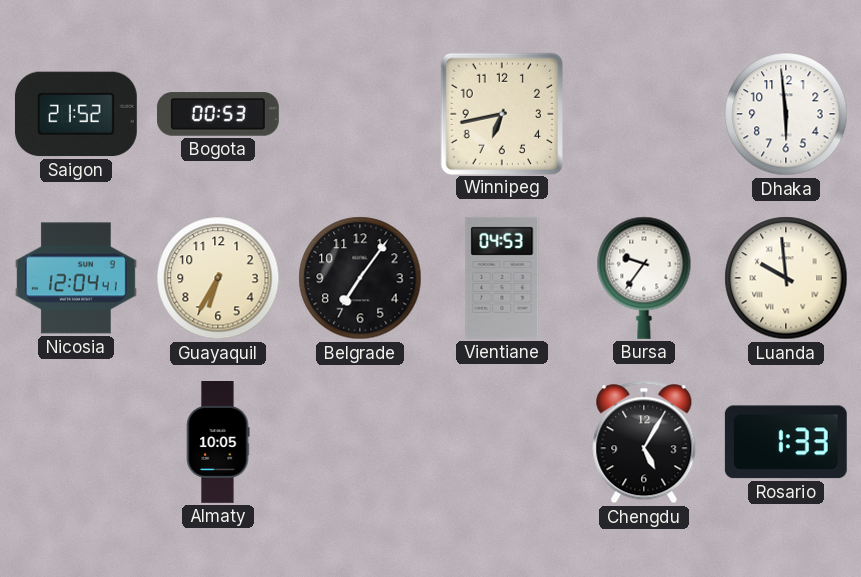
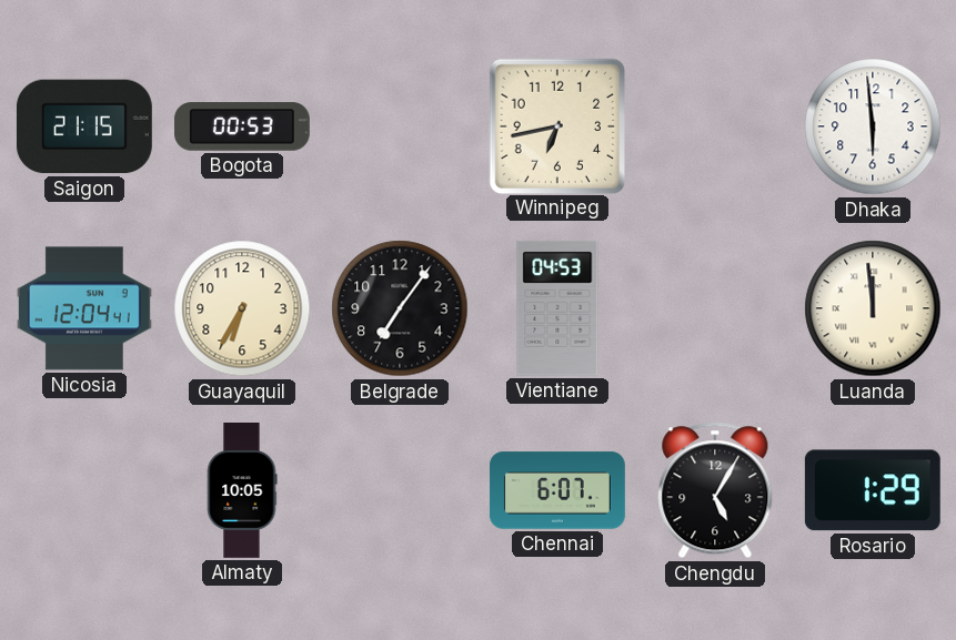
Saigon: 21:52 -> 21:15
Bursa: 9:36 -> none
Luanda: 9:59 -> 11:59
Chennai: none -> 6:07
Rosario: 1:33 -> 1:29
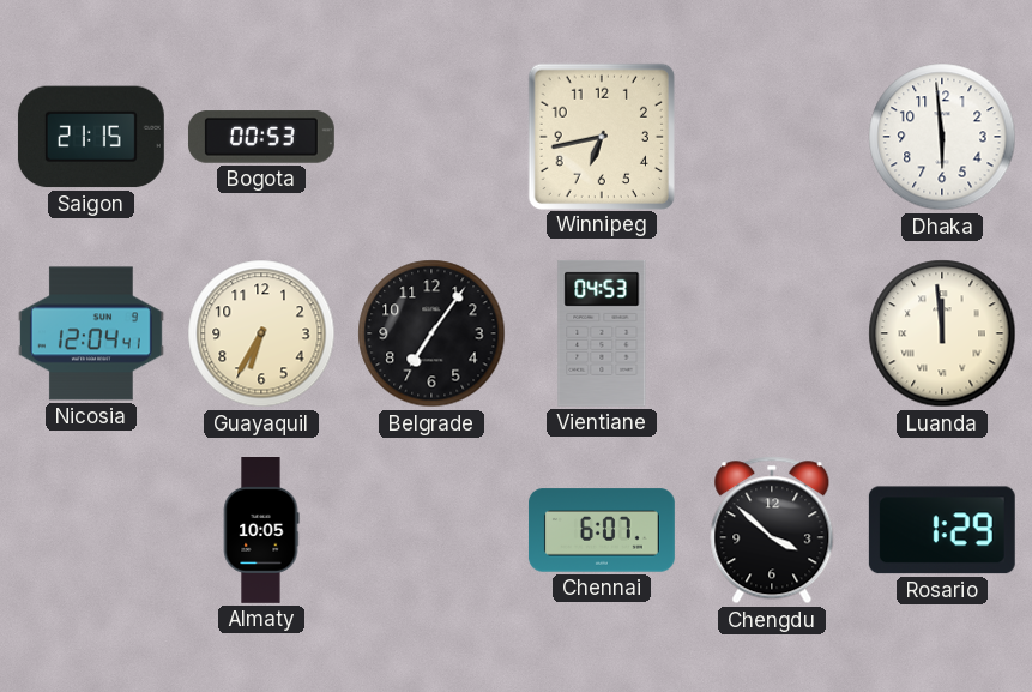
Chengdu: 5:05 -> 3:52
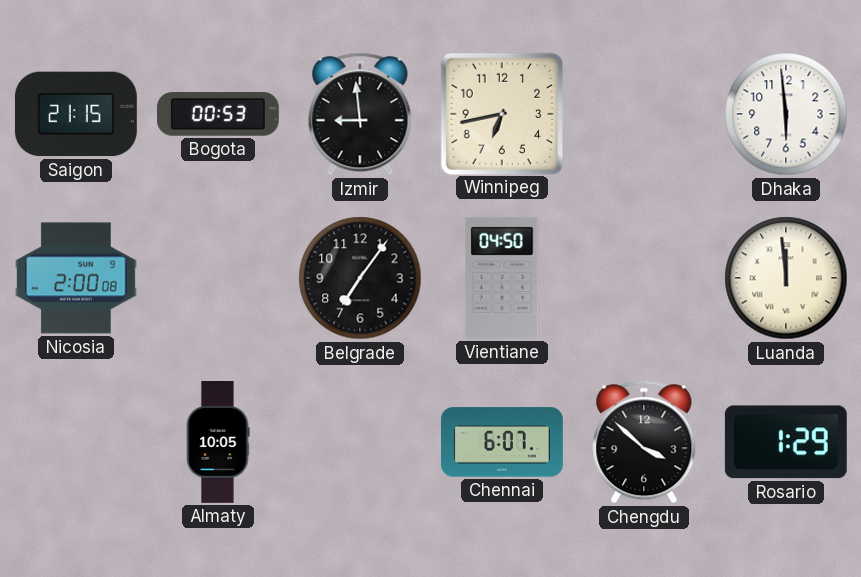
Izmir: none -> 8:59
Nicosia: 12:04 -> 2:00
Guayaquil: 6:35 -> none
Vientiane: 04:53 -> 04:50
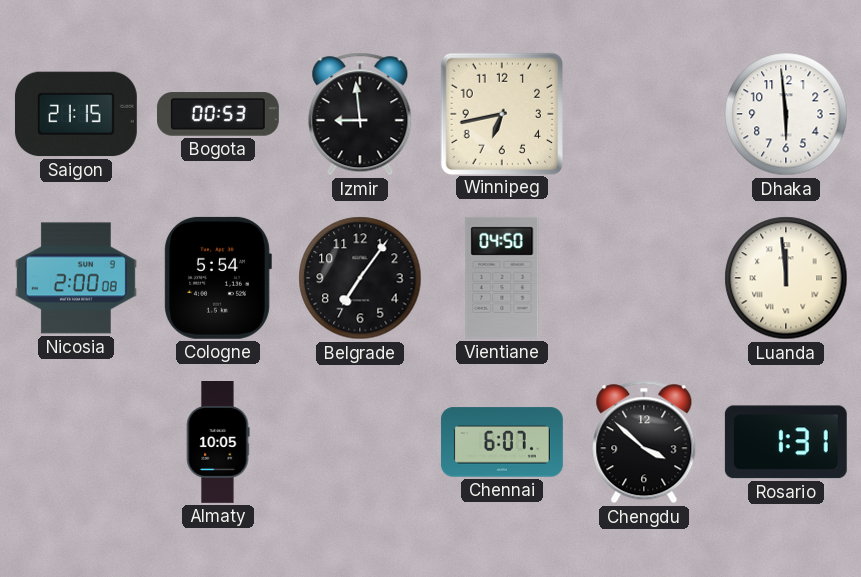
Cologne: none -> 5:54
Rosario: 1:29 -> 1:31
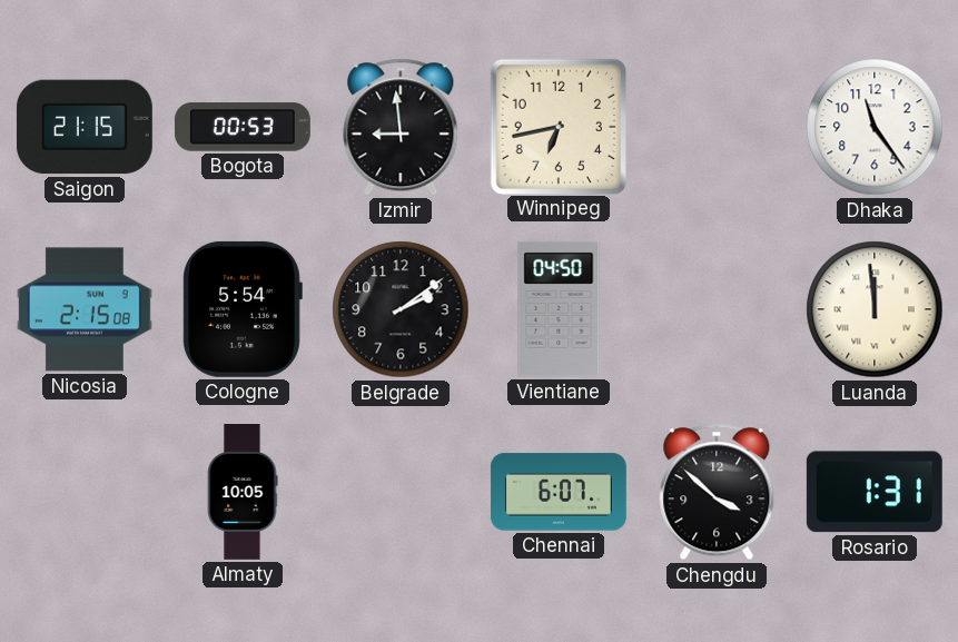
Dhaka: 5:59 -> 11:24
Nicosia: 2:00 -> 2:15
Belgrade: 7:06 -> 2:09
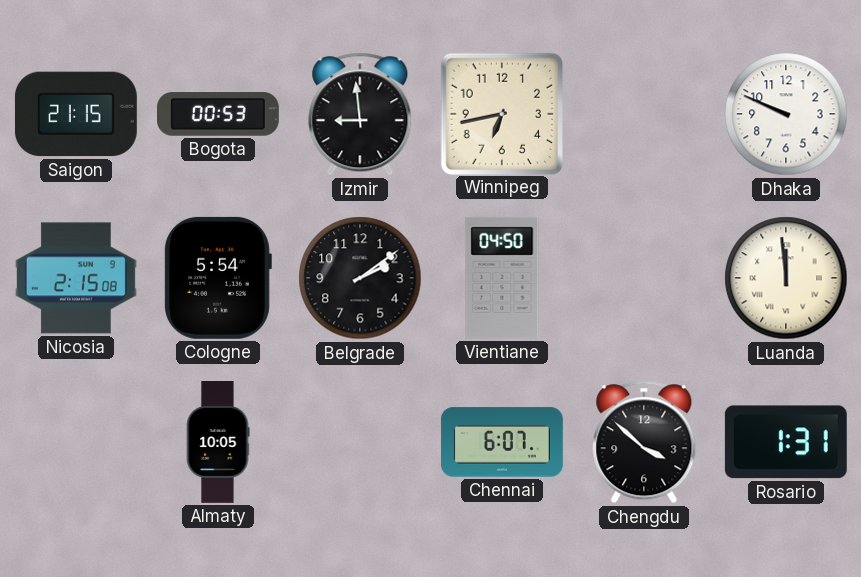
Dhaka: 11:24 -> 9:49
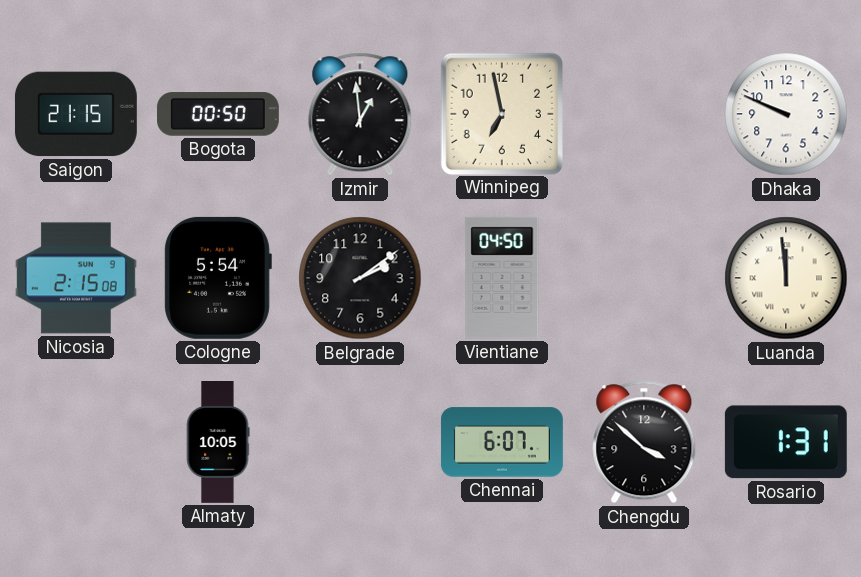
Bogota: 00:53 -> 00:50
Izmir: 8:59 -> 12:59
Winnipeg: 6:43 -> 6:58
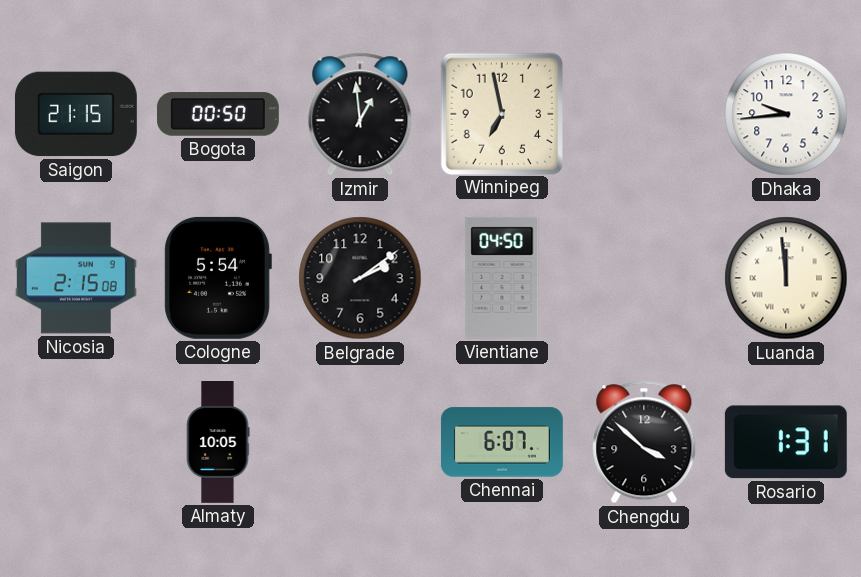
Dhaka: 9:49 -> 9:44
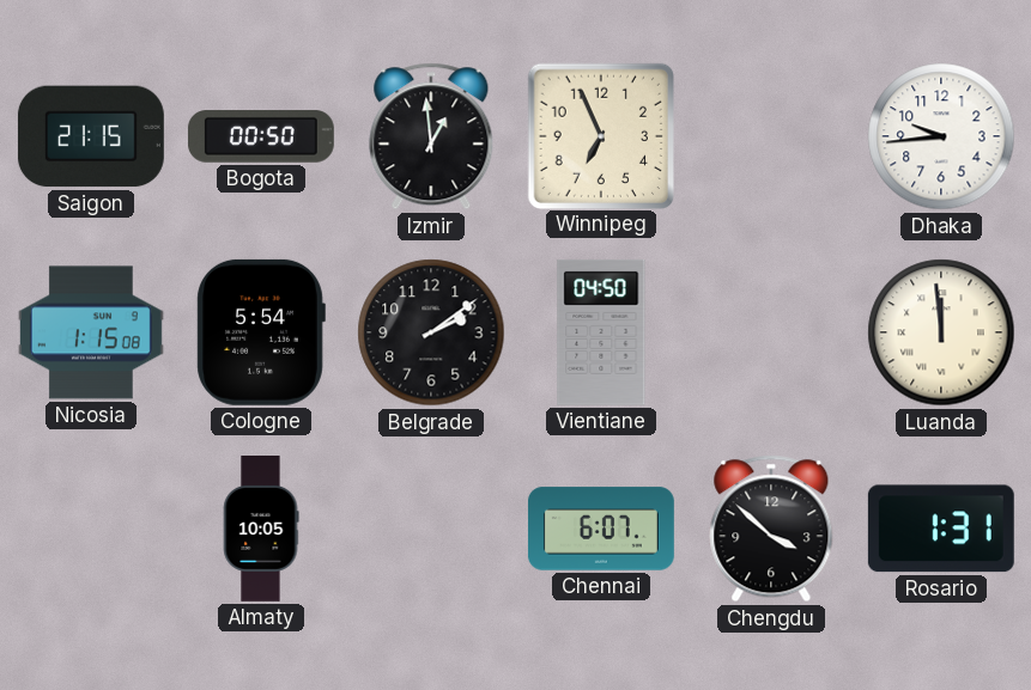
Winnipeg: 6:58 -> 6:56
Nicosia: 2:15 -> 1:15
